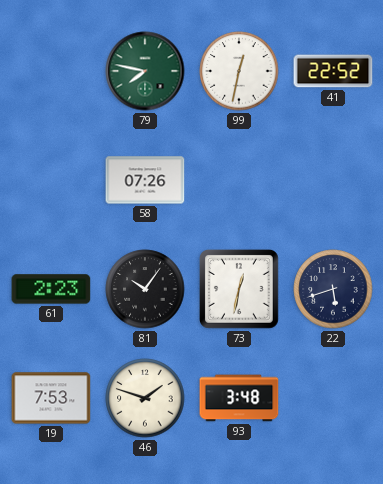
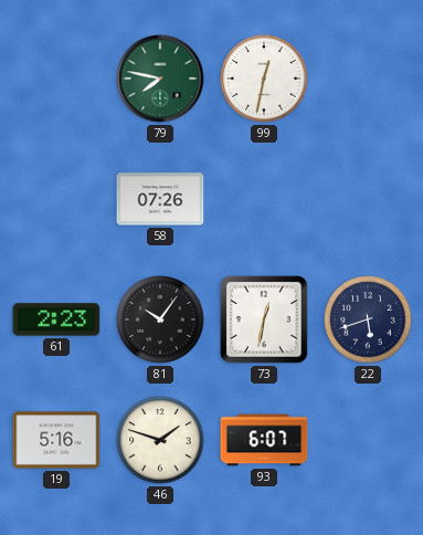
41: 22:52 -> none
19: 7:53 -> 5:16
93: 3:48 -> 6:07
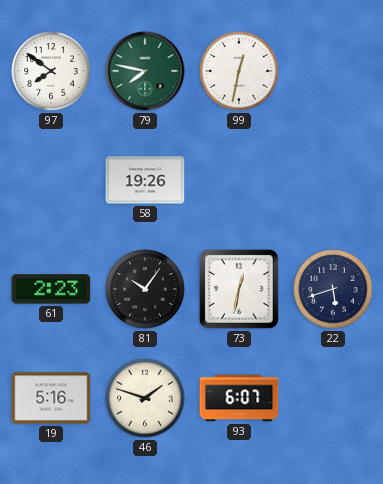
97: none -> 7:51
58: 07:26 -> 19:26
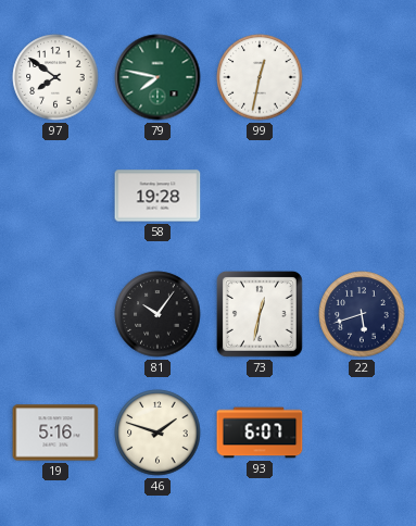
58: 19:26 -> 19:28
61: 2:23 -> none
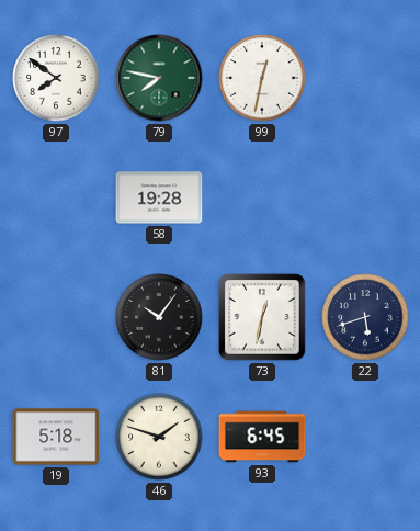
19: 5:16 -> 5:18
93: 6:07 -> 6:45
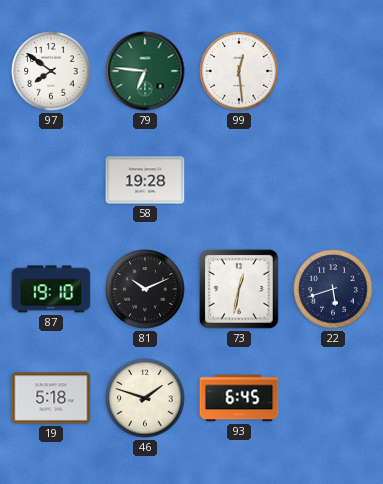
79: 7:47 -> 6:46
99: 12:32 -> 12:29
87: none -> 19:10
81: 10:06 -> 10:11
